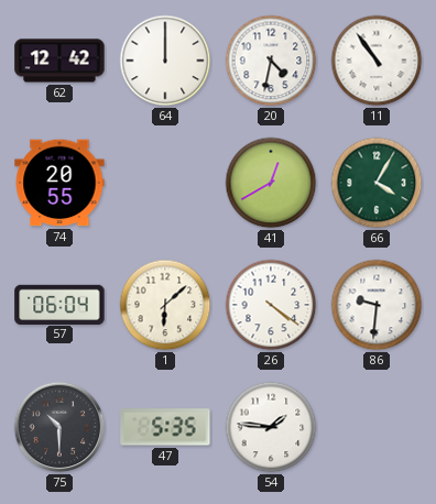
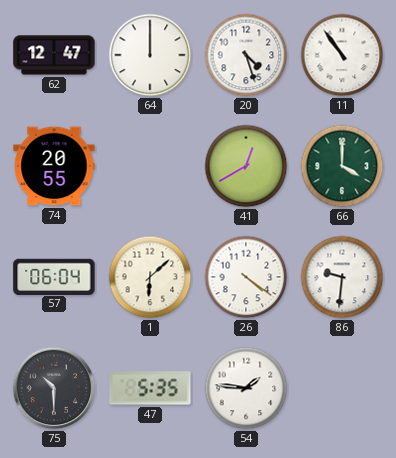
62: 12:42 -> 12:47
20: 4:32 -> 4:27
66: 4:05 -> 4:00
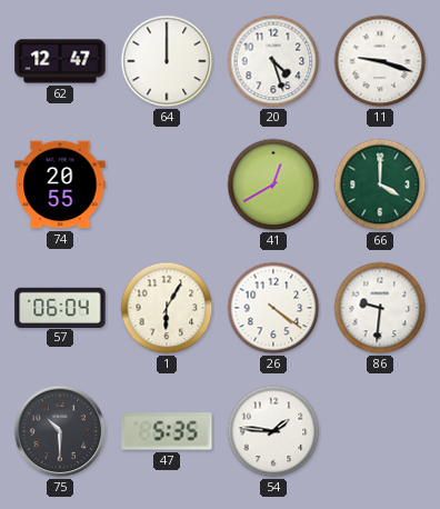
11: 10:54 -> 9:18
1: 6:08 -> 6:05
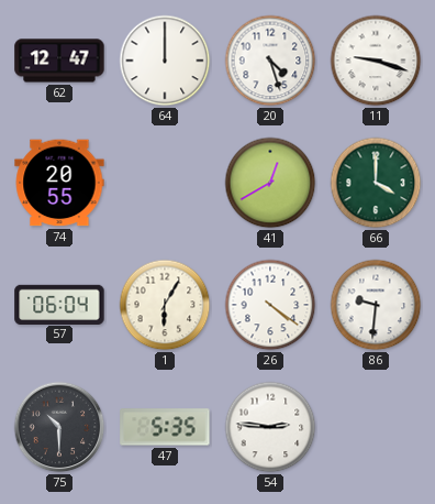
54: 1:46 -> 2:46
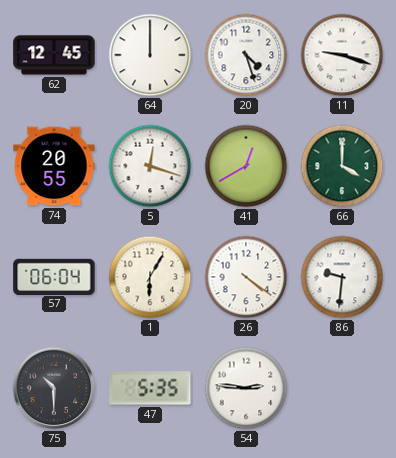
62: 12:47 -> 12:45
5: none -> 12:18
